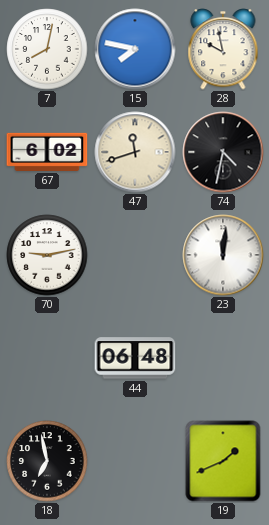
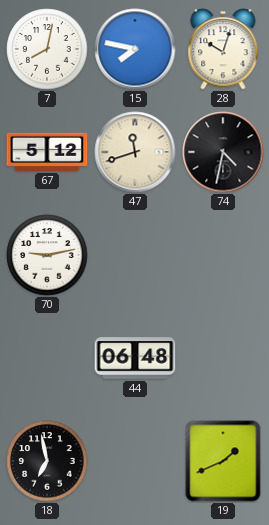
28: 9:58 -> 10:03
67: 6:02 -> 5:12
23: 12:01 -> none
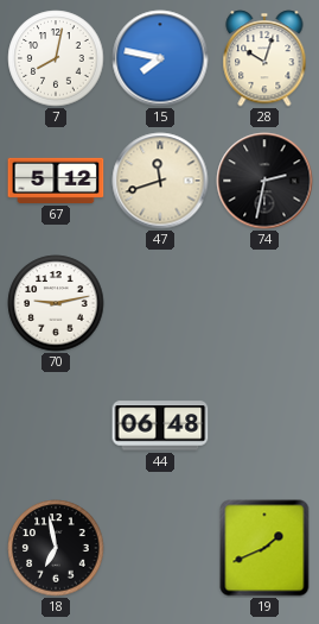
74: 4:32 -> 2:32
